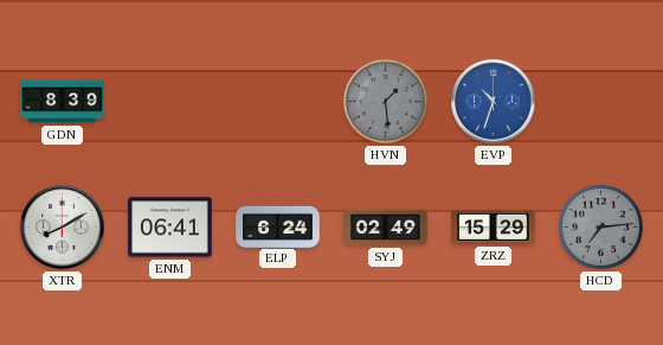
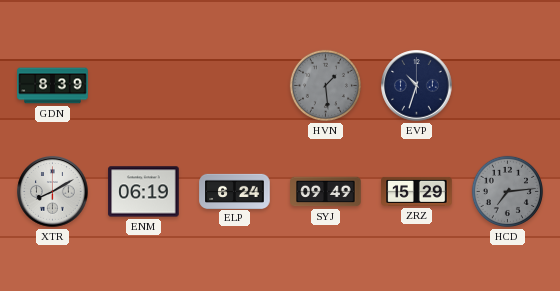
EVP dial: blue -> navy
ENM: 06:41 -> 06:19
SYJ: 02:49 -> 09:49
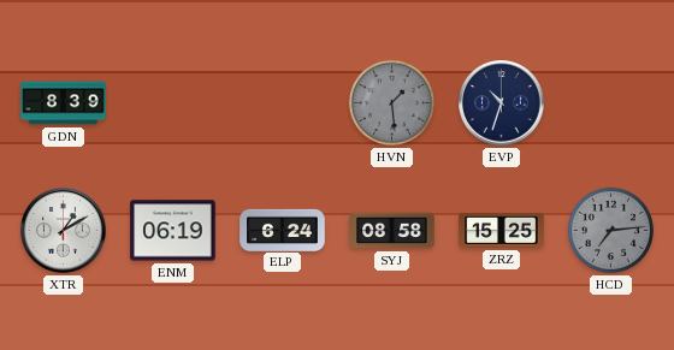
XTR: 8:10 -> 1:10
SYJ: 09:49 -> 08:58
ZRZ: 15:29 -> 15:25
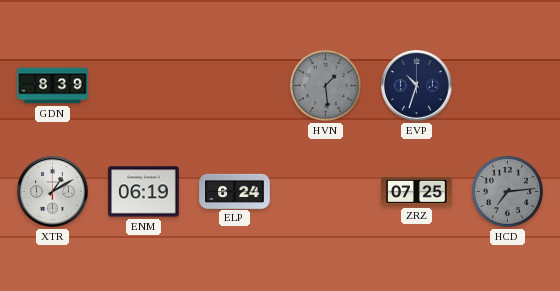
SYJ: 08:58 -> none
ZRZ: 15:25 -> 07:25
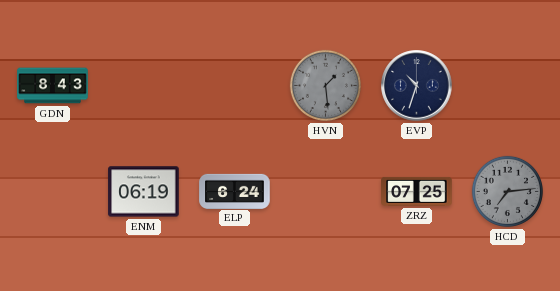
GDN: 8:39 -> 8:43
XTR: 1:10 -> none
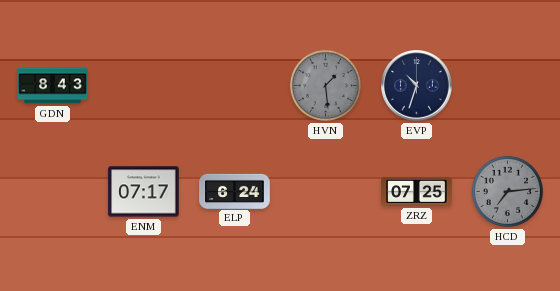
ENM: 06:19 -> 07:17
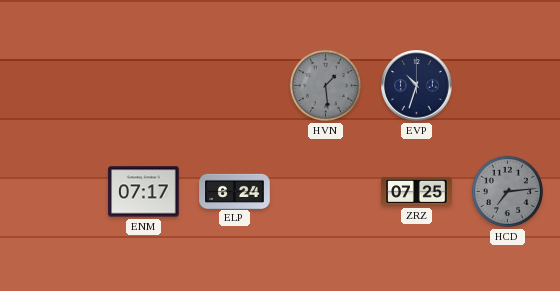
GDN: 8:43 -> none
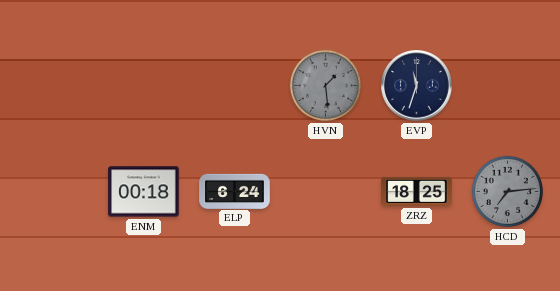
EVP: 10:33 -> 11:33
ENM: 07:17 -> 00:18
ZRZ: 07:25 -> 18:25
